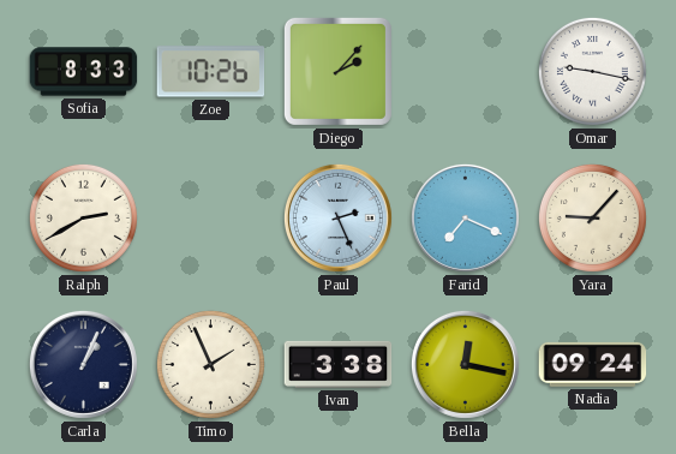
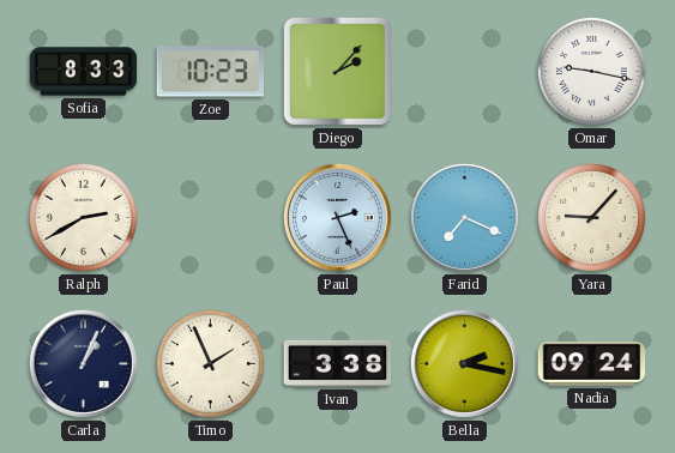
Zoe: 10:26 -> 10:23
Bella: 12:17 -> 2:17
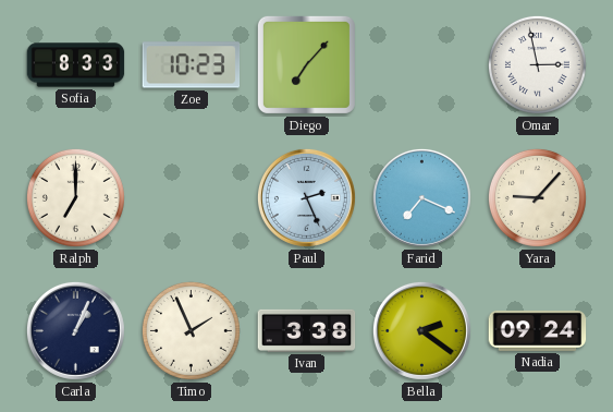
Diego: 2:07 -> 7:07
Omar: 9:17 -> 2:58
Ralph: 2:40 -> 7:00
Bella: 2:17 -> 2:21
